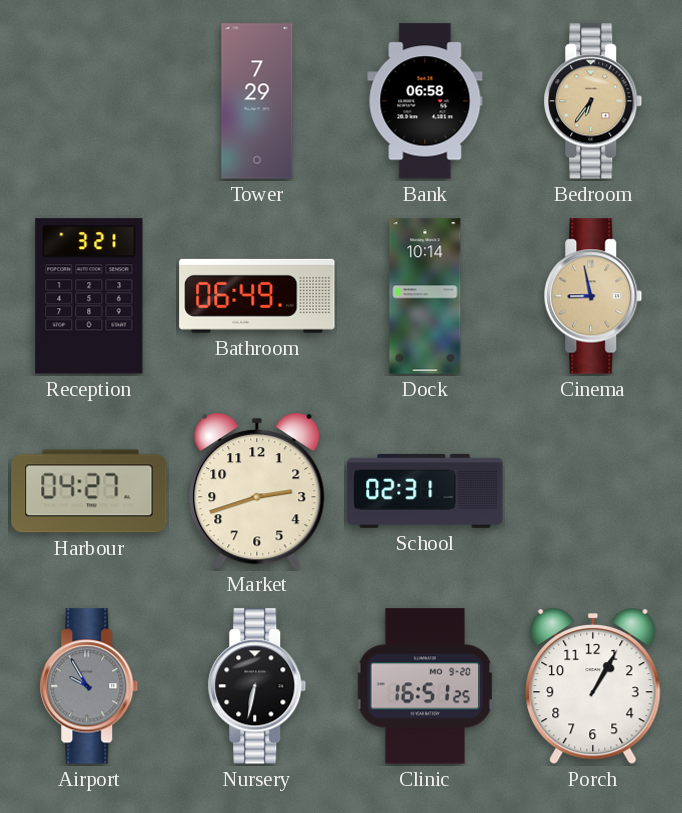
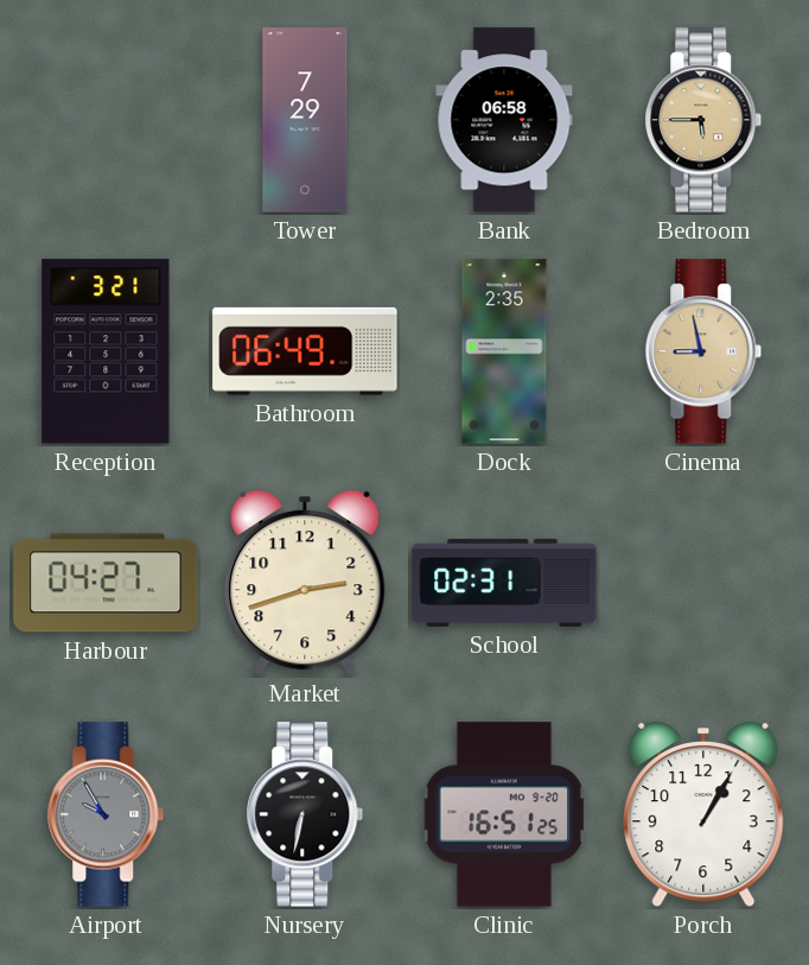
Bedroom: 6:36 -> 5:45
Dock: 10:14 -> 2:35
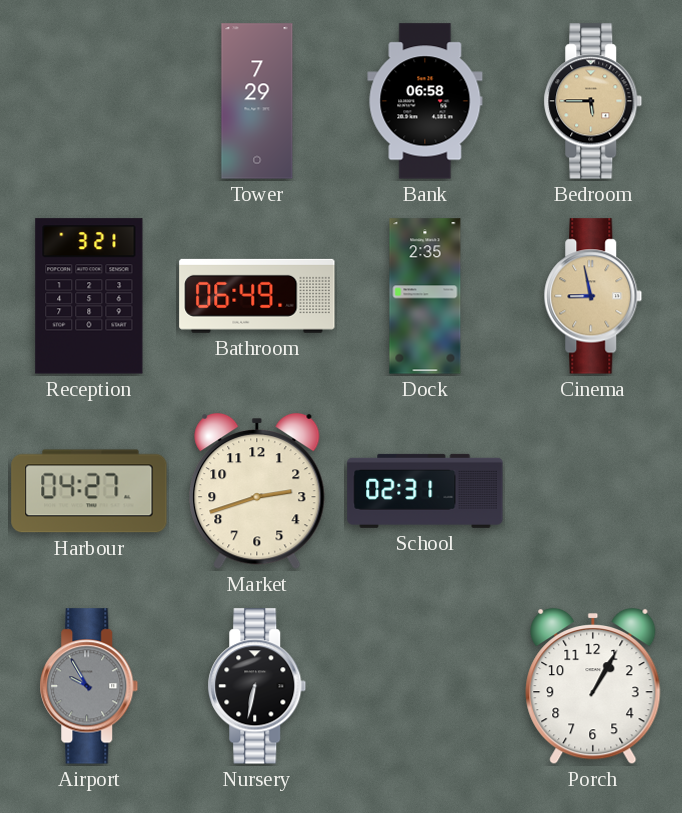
Clinic: 16:51 -> none
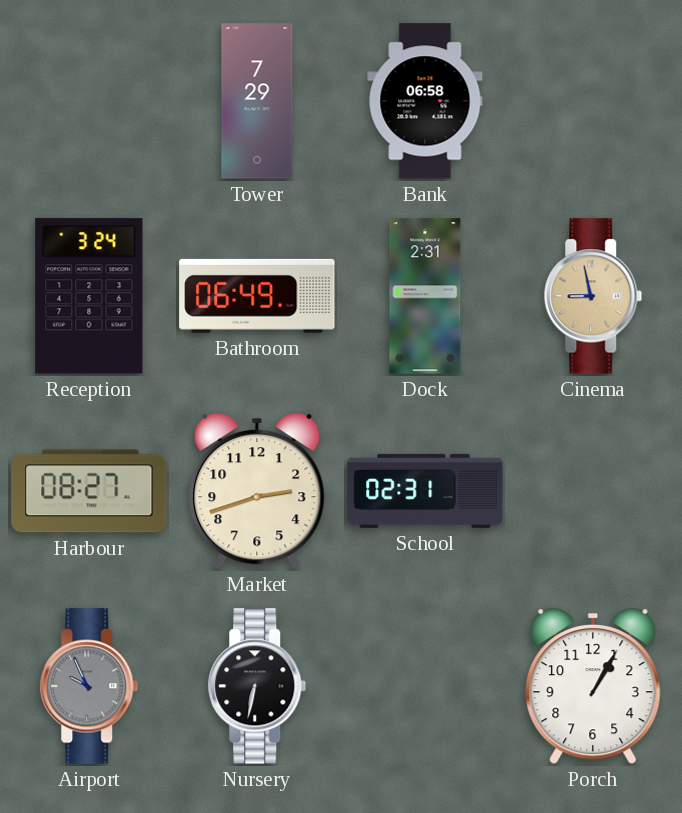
Bedroom: 5:45 -> none
Reception: 3:21 -> 3:24
Dock: 2:35 -> 2:31
Harbour: 04:27 -> 08:27
Airport: 9:55 -> 9:56
